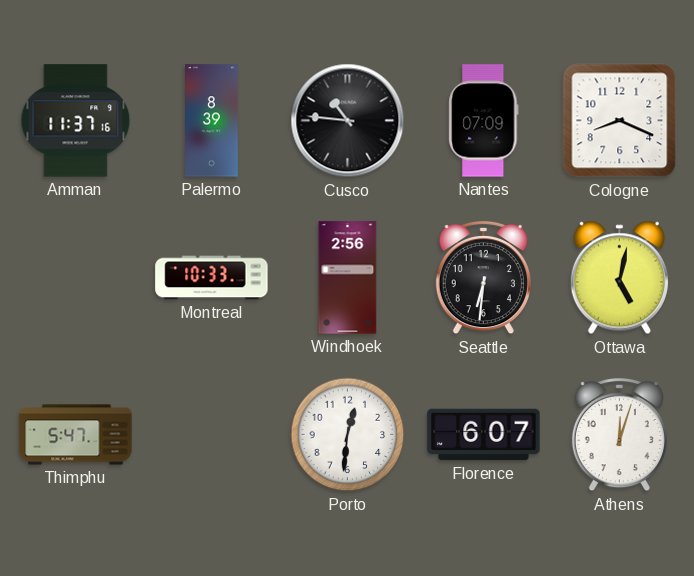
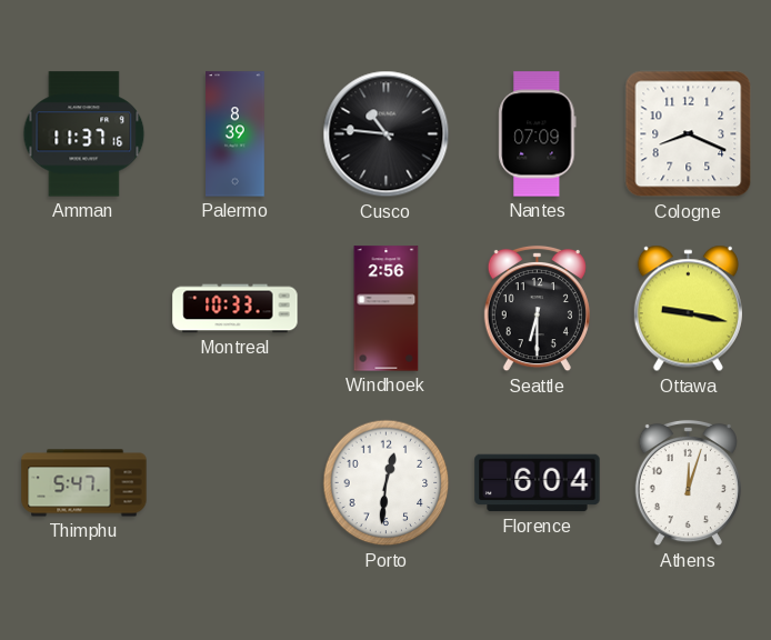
Seattle: 6:31 -> 6:30
Ottawa: 5:02 -> 9:17
Florence: 6:07 -> 6:04
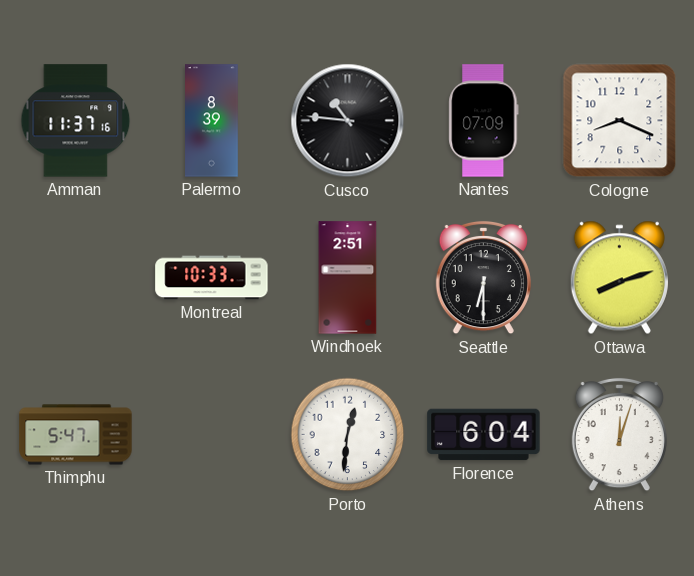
Windhoek: 2:56 -> 2:51
Ottawa: 9:17 -> 8:12
